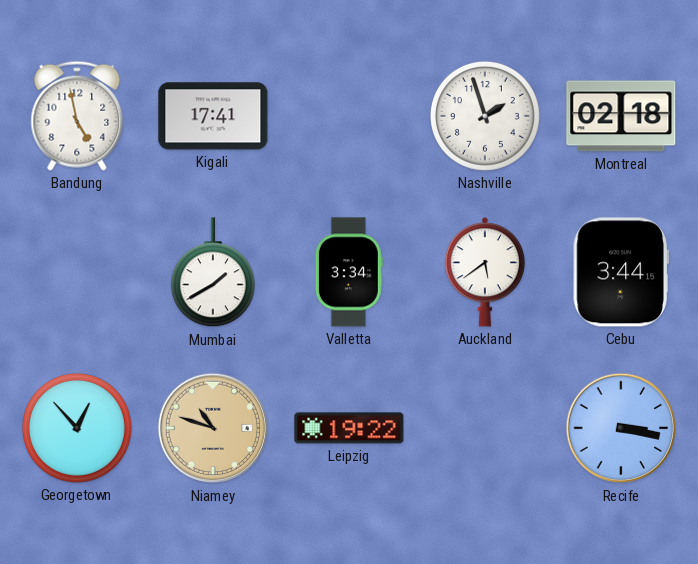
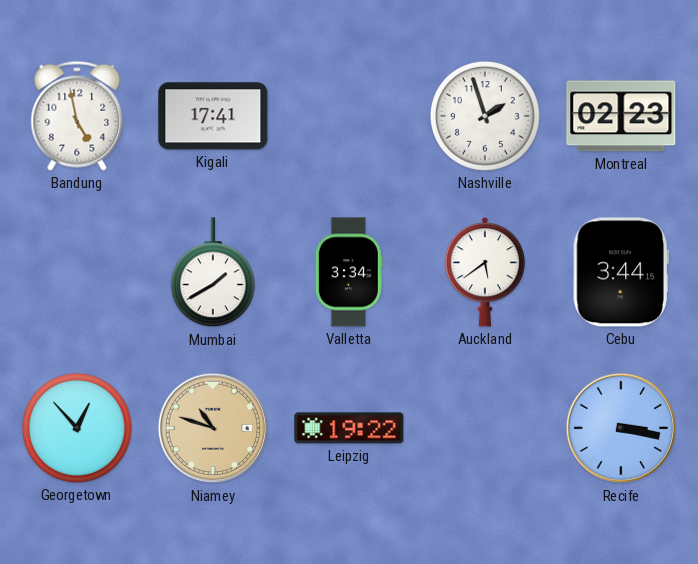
Montreal: 02:18 -> 02:23
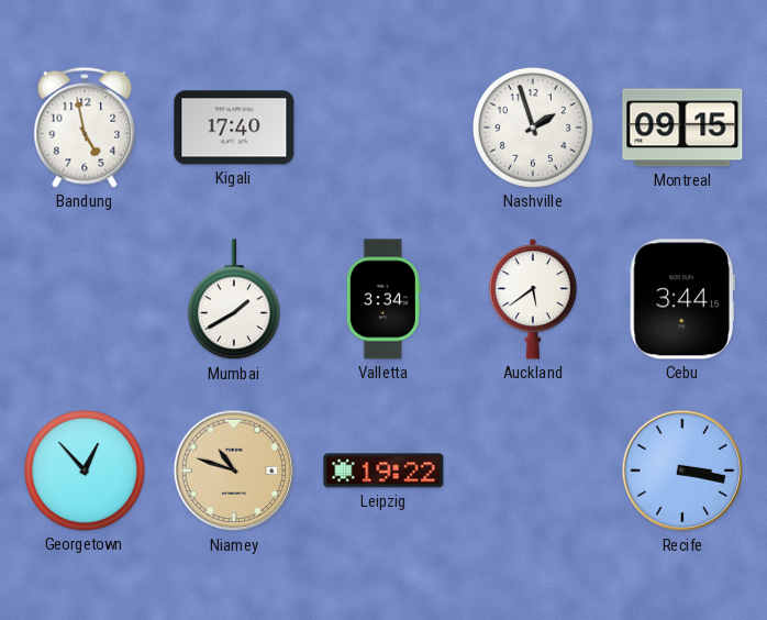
Kigali: 17:41 -> 17:40
Montreal: 02:23 -> 09:15
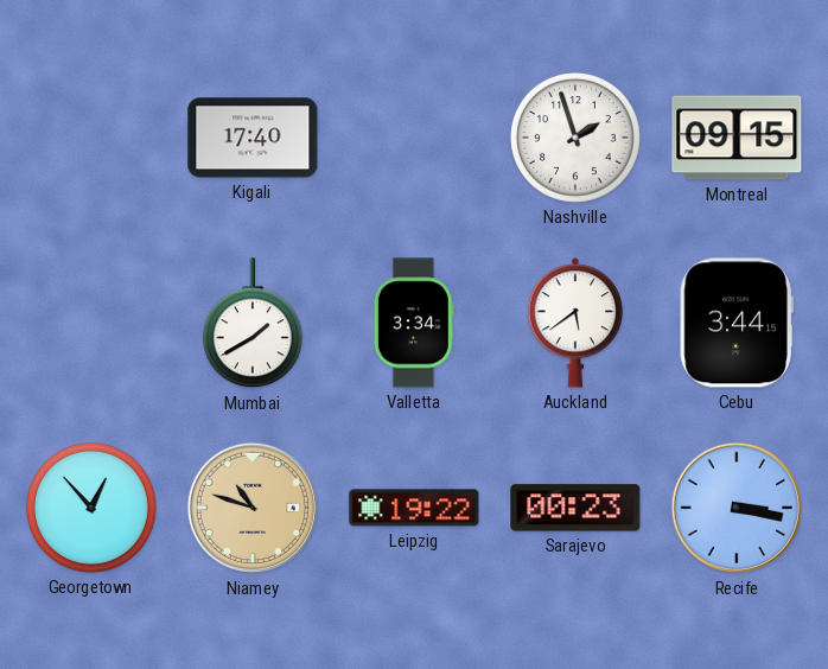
Bandung: 4:58 -> none
Sarajevo: none -> 00:23
